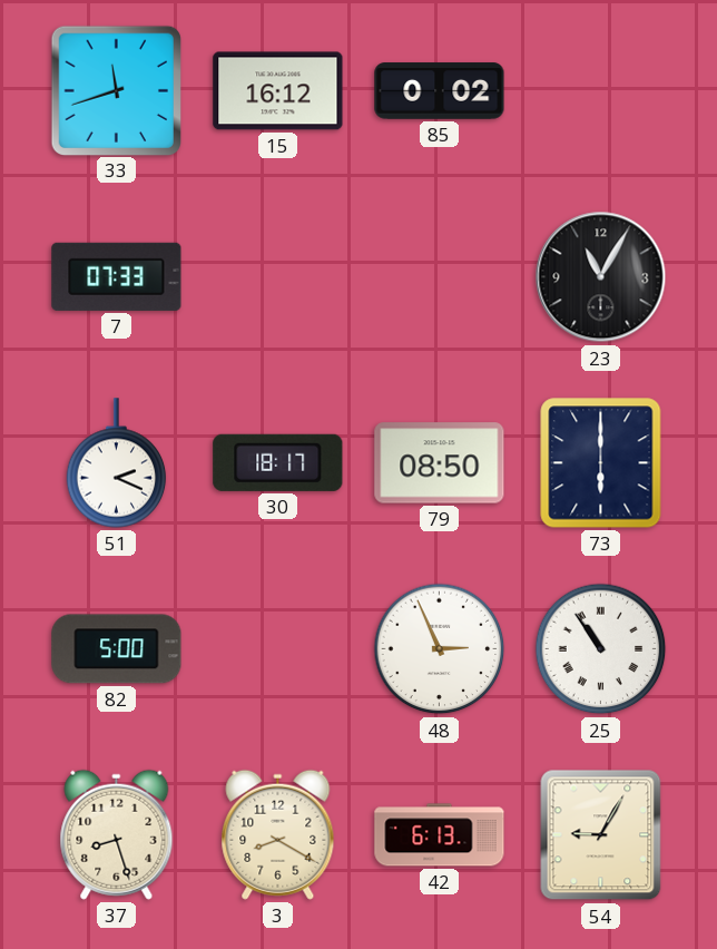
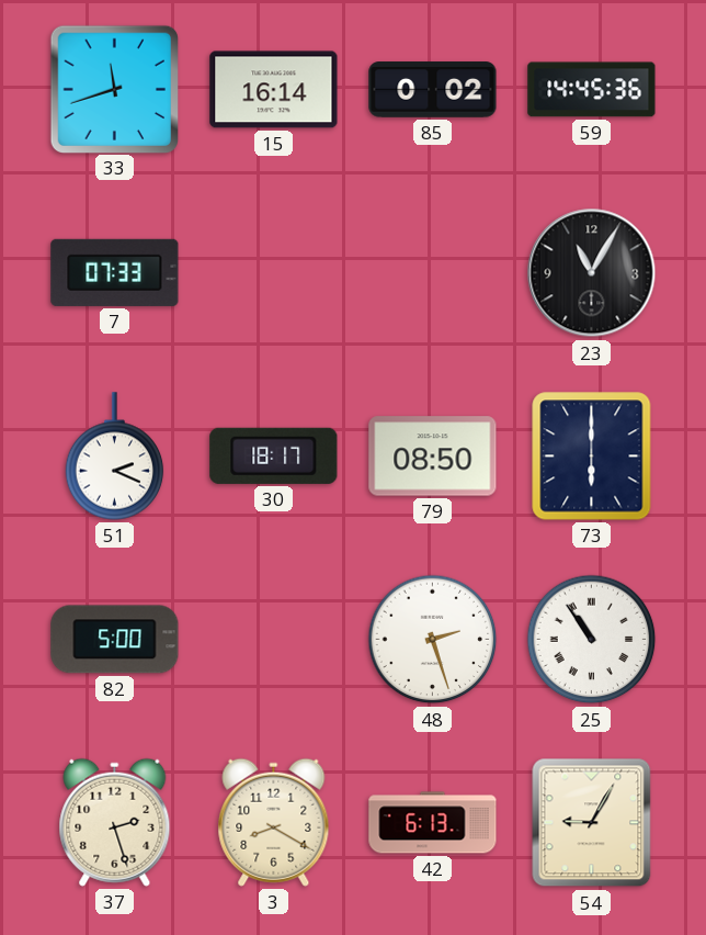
15: 16:12 -> 16:14
59: none -> 14:45
48: 2:56 -> 2:27
37: 8:27 -> 2:27
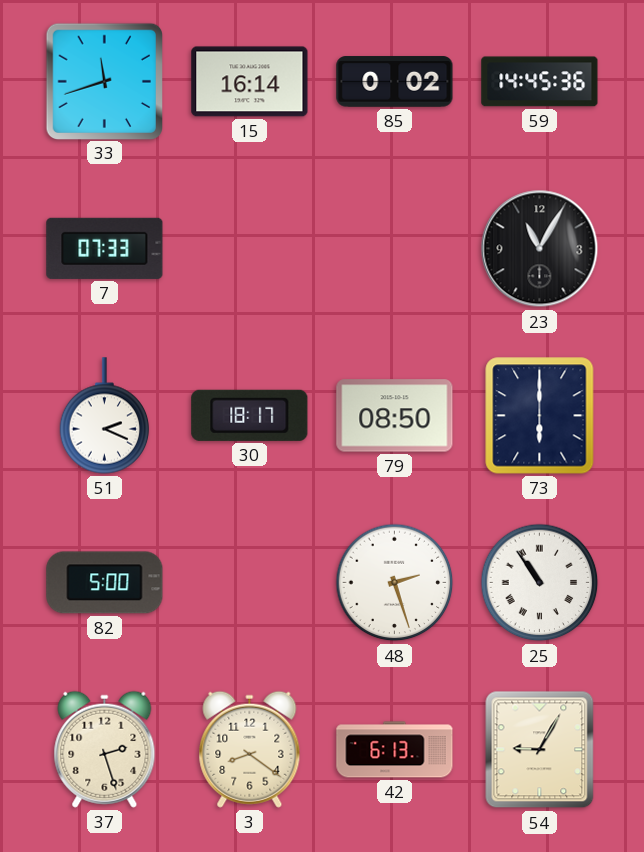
3: 8:20 -> 8:21
